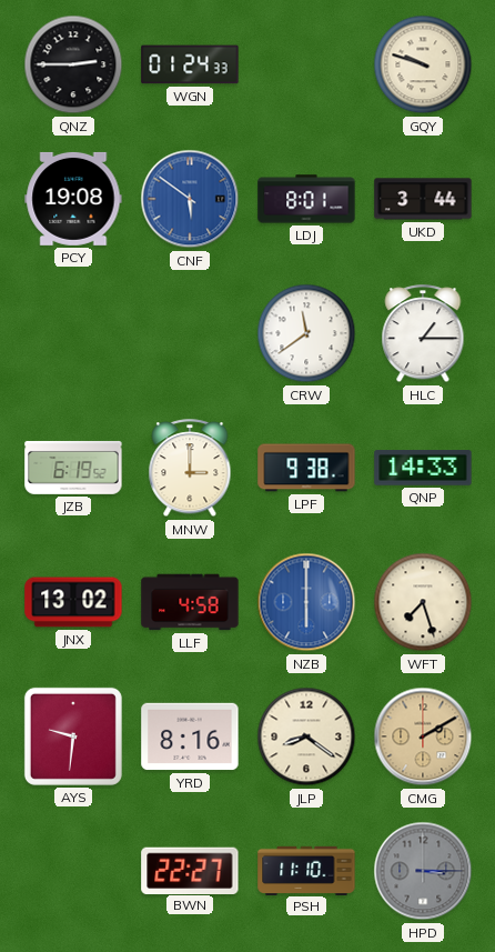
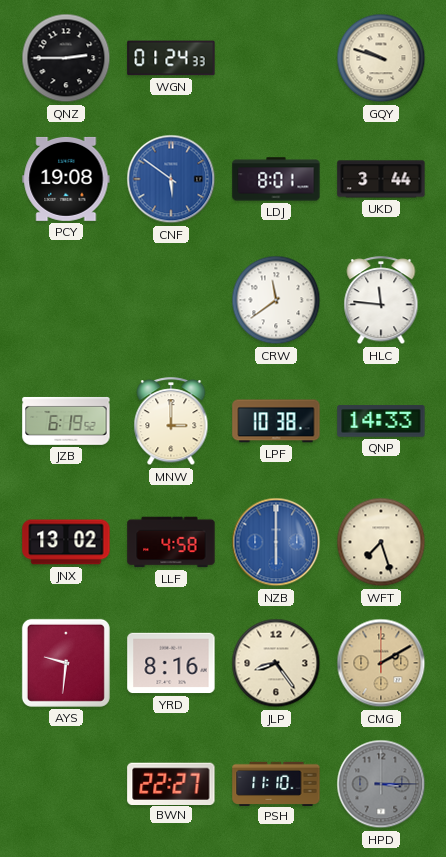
HLC: 1:15 -> 11:46
LPF: 9:38 -> 10:38
JLP: 8:21 -> 8:24
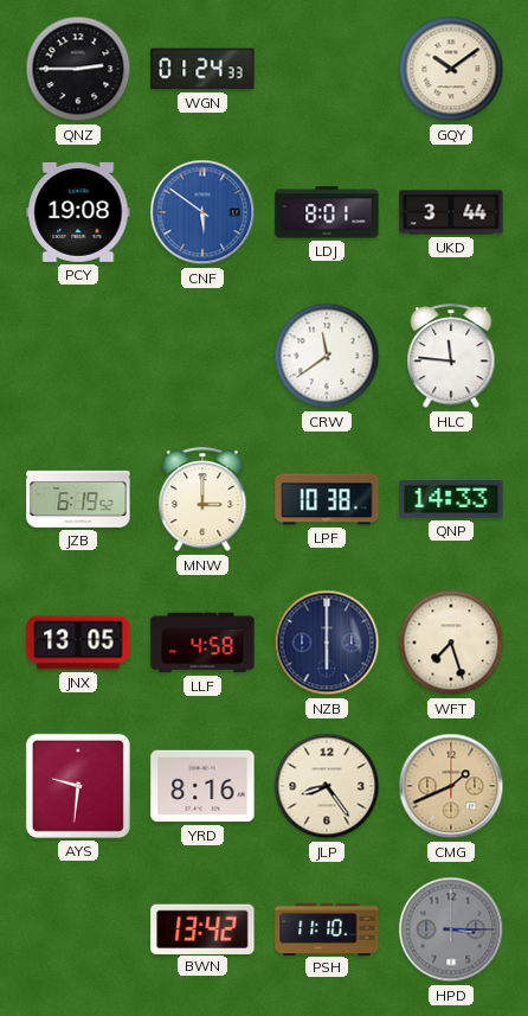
GQY: 9:48 -> 10:09
JNX: 13:02 -> 13:05
NZB dial: blue -> navy
CMG: 2:10 -> 1:41
BWN: 22:27 -> 13:42
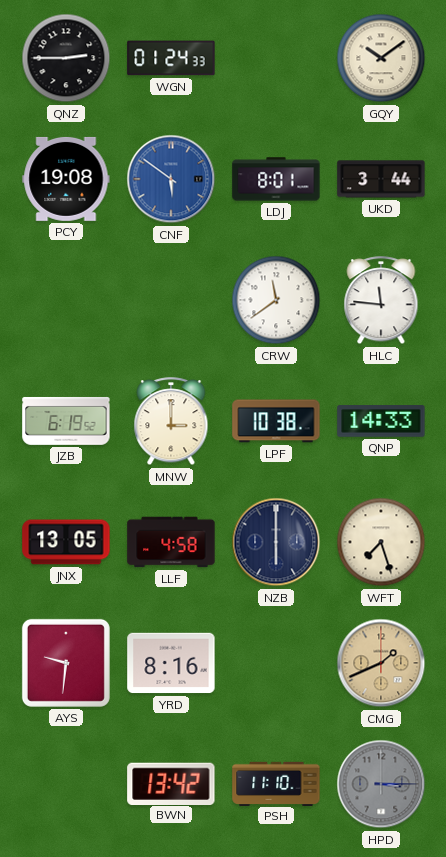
JLP: 8:24 -> none
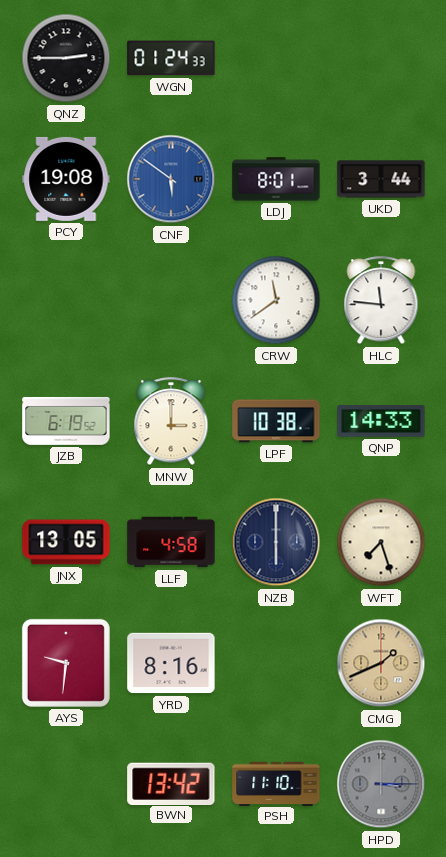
GQY: 10:09 -> none
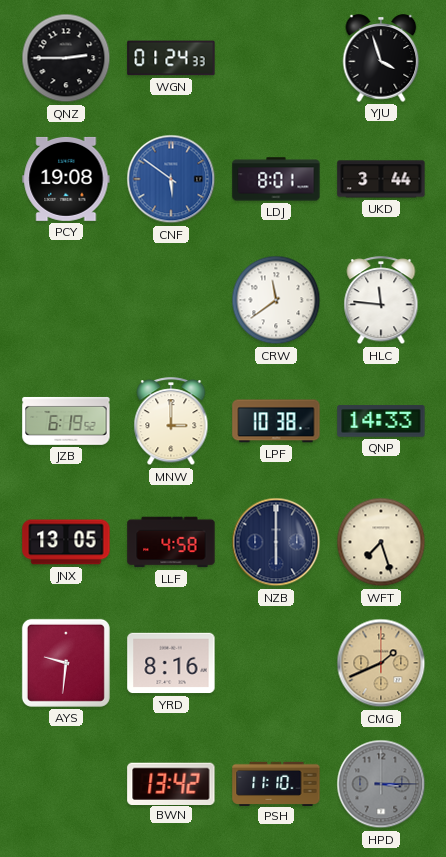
YJU: none -> 3:57
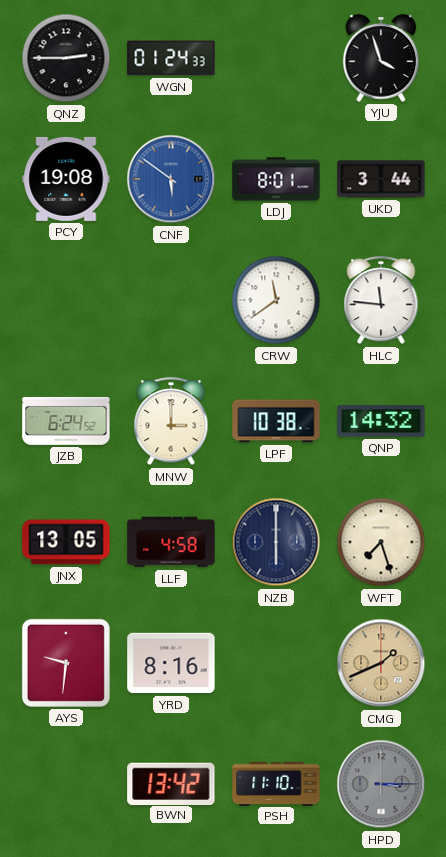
JZB: 6:19 -> 6:24
QNP: 14:33 -> 14:32
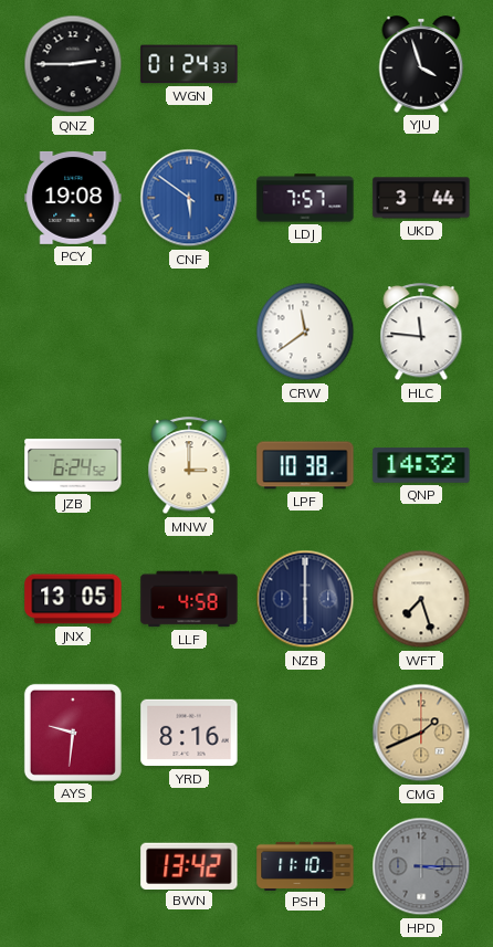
LDJ: 8:01 -> 7:57
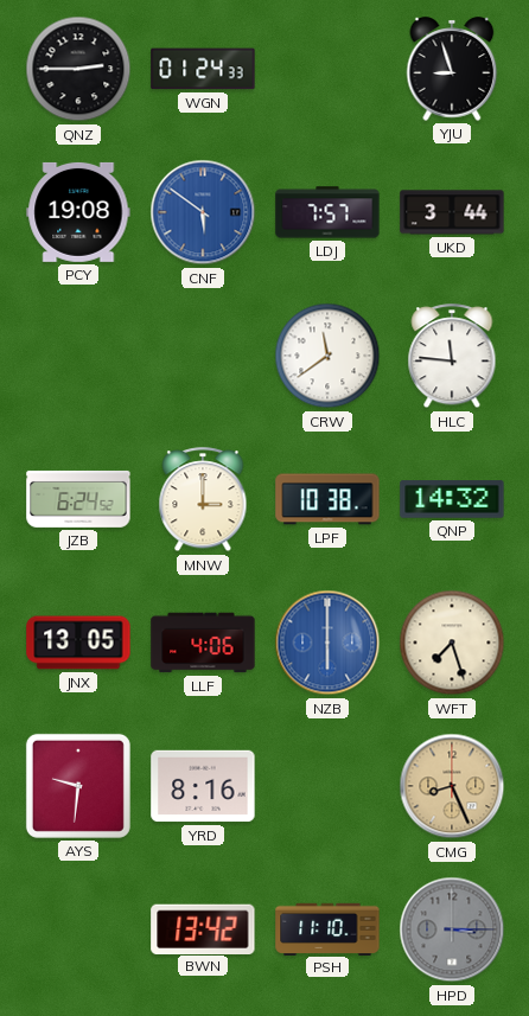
YJU: 3:57 -> 8:57
LLF: 4:58 -> 4:06
NZB dial: navy -> blue
CMG: 1:41 -> 8:26
